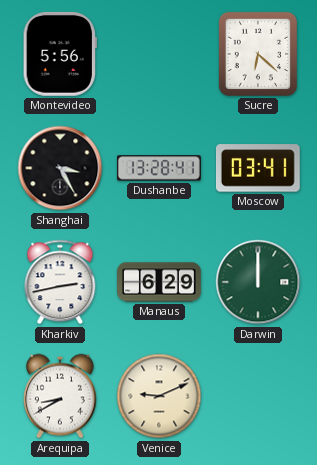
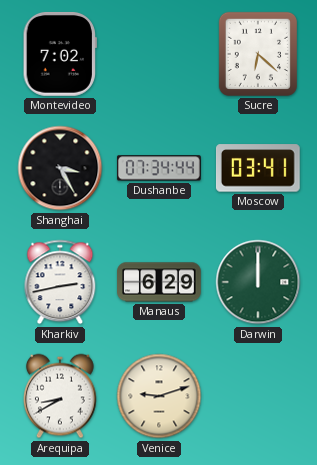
Montevideo: 5:56 -> 7:02
Dushanbe: 13:28 -> 07:34
Venice: 9:11 -> 9:12
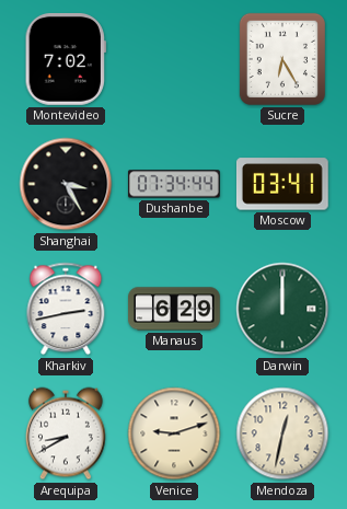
Sucre: 6:22 -> 6:25
Mendoza: none -> 12:32
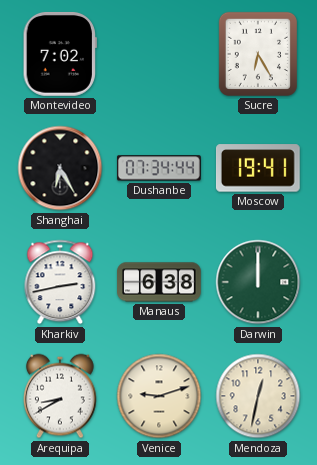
Shanghai: 3:25 -> 6:25
Moscow: 03:41 -> 19:41
Manaus: 6:29 -> 6:38
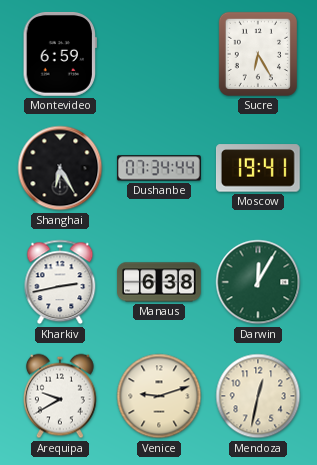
Montevideo: 7:02 -> 6:59
Darwin: 12:00 -> 12:05
Arequipa: 8:40 -> 9:40
